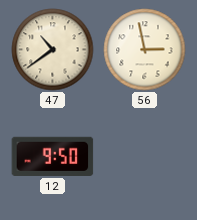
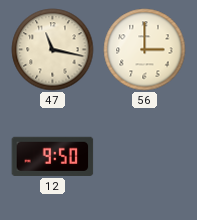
47: 10:39 -> 11:17
56: 2:58 -> 3:00
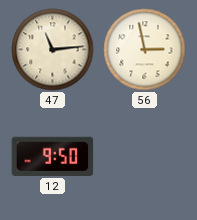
47: 11:17 -> 11:14
56: 3:00 -> 2:58
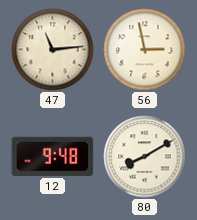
12: 9:50 -> 9:48
80: none -> 8:10
